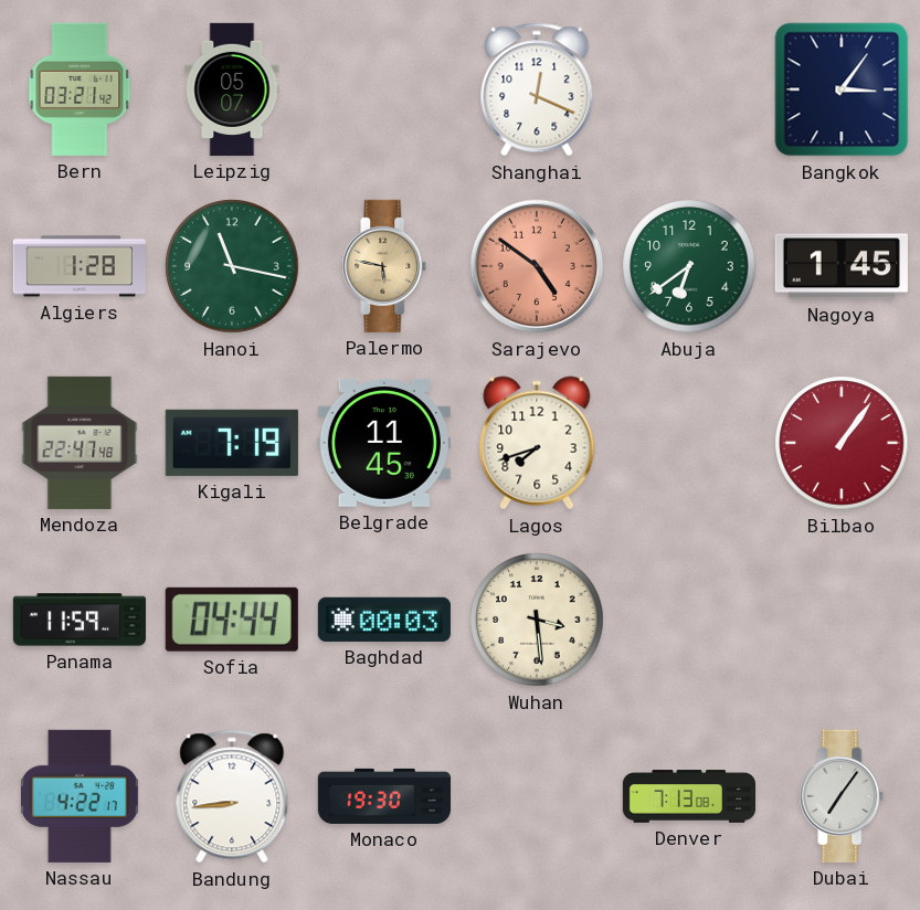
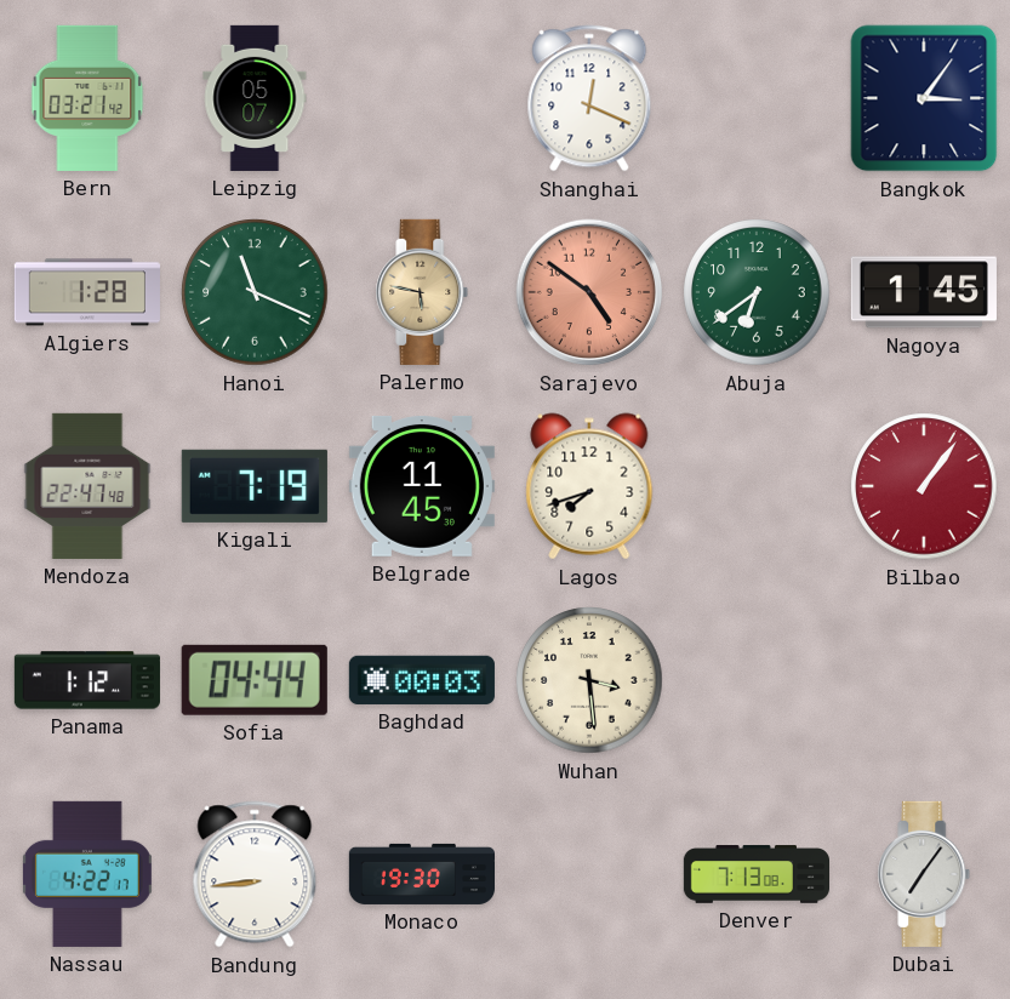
Hanoi: 11:17 -> 11:19
Panama: 11:59 -> 1:12
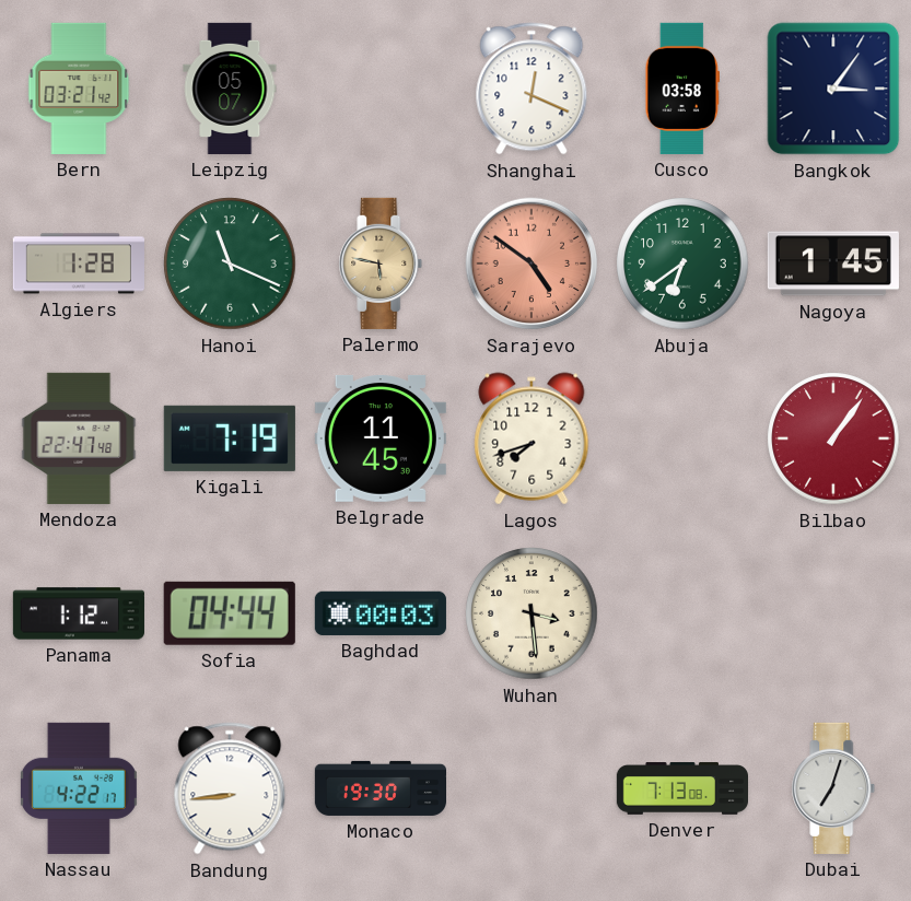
Cusco: none -> 03:58
Dubai: 7:06 -> 7:03
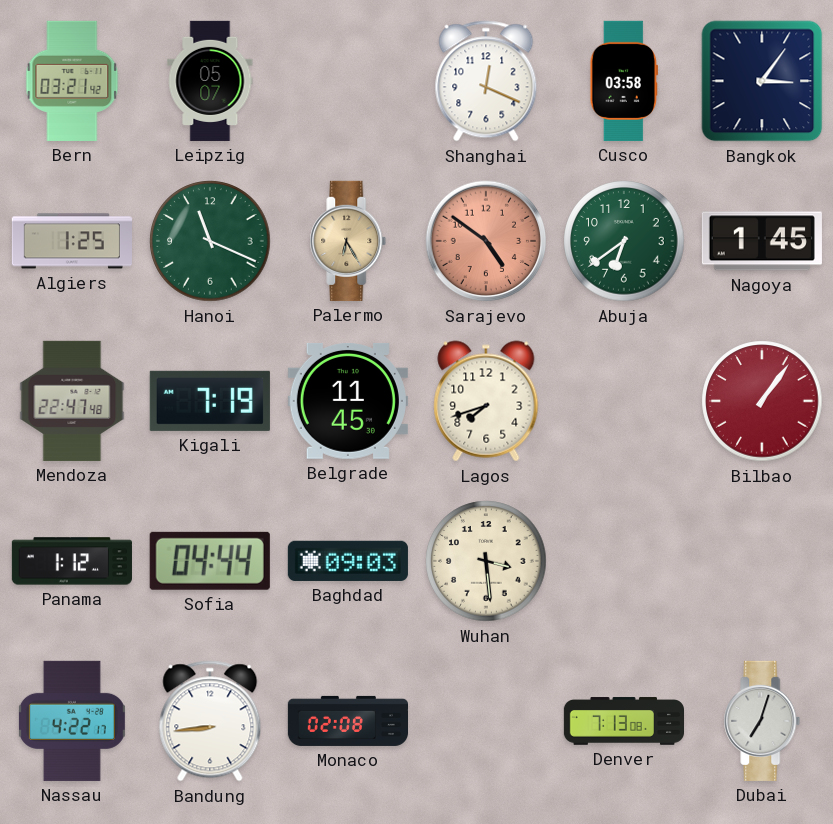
Algiers: 1:28 -> 1:25
Palermo: 5:47 -> 6:25
Baghdad: 00:03 -> 09:03
Monaco: 19:30 -> 02:08
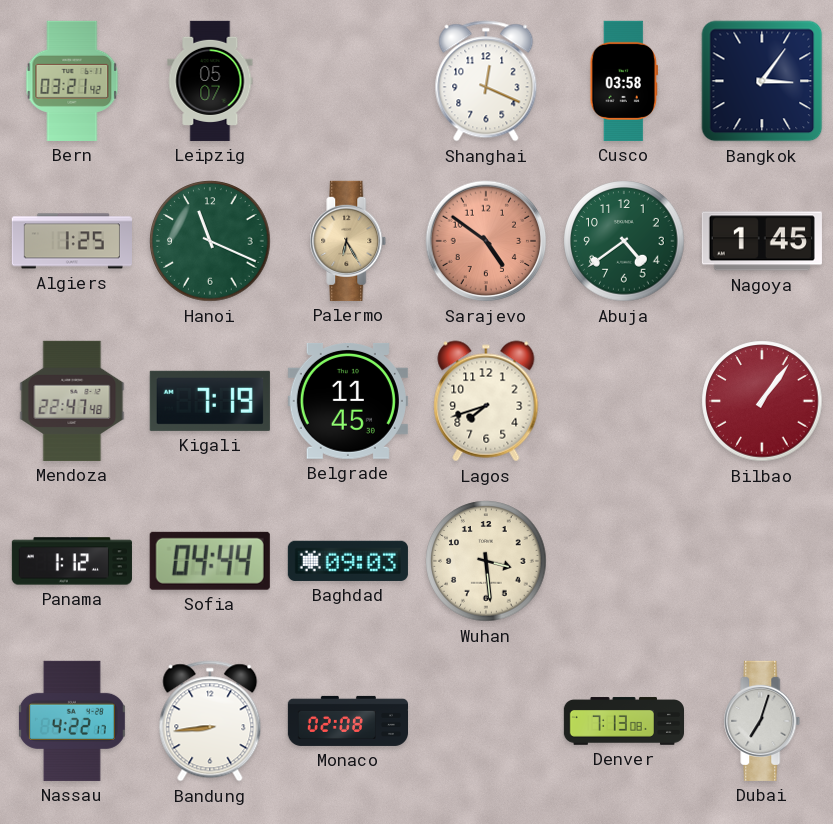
Abuja: 6:39 -> 4:39
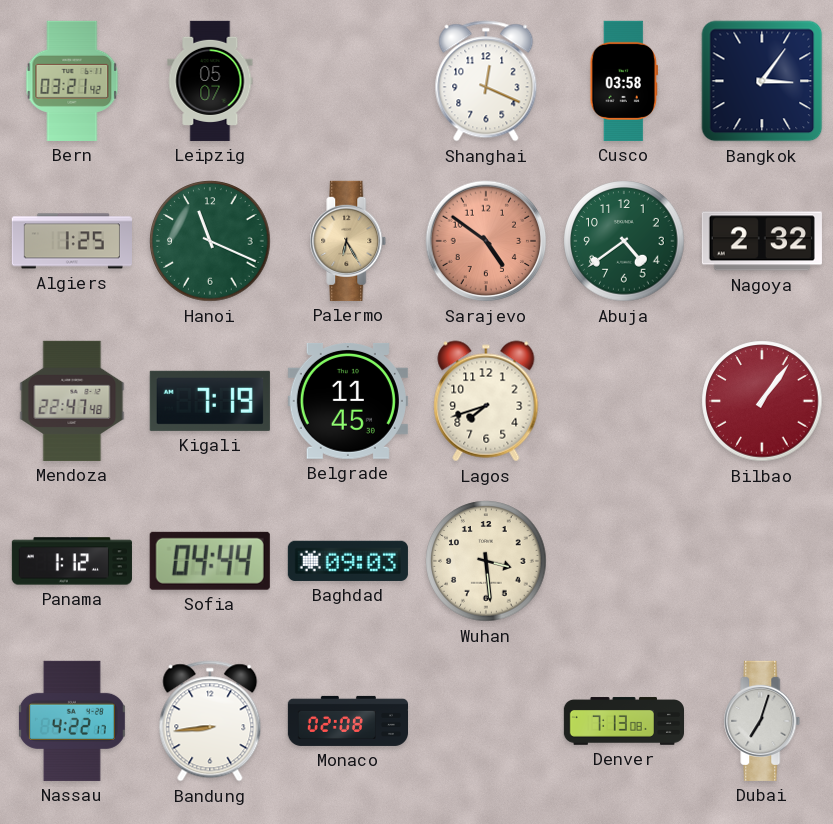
Nagoya: 1:45 -> 2:32
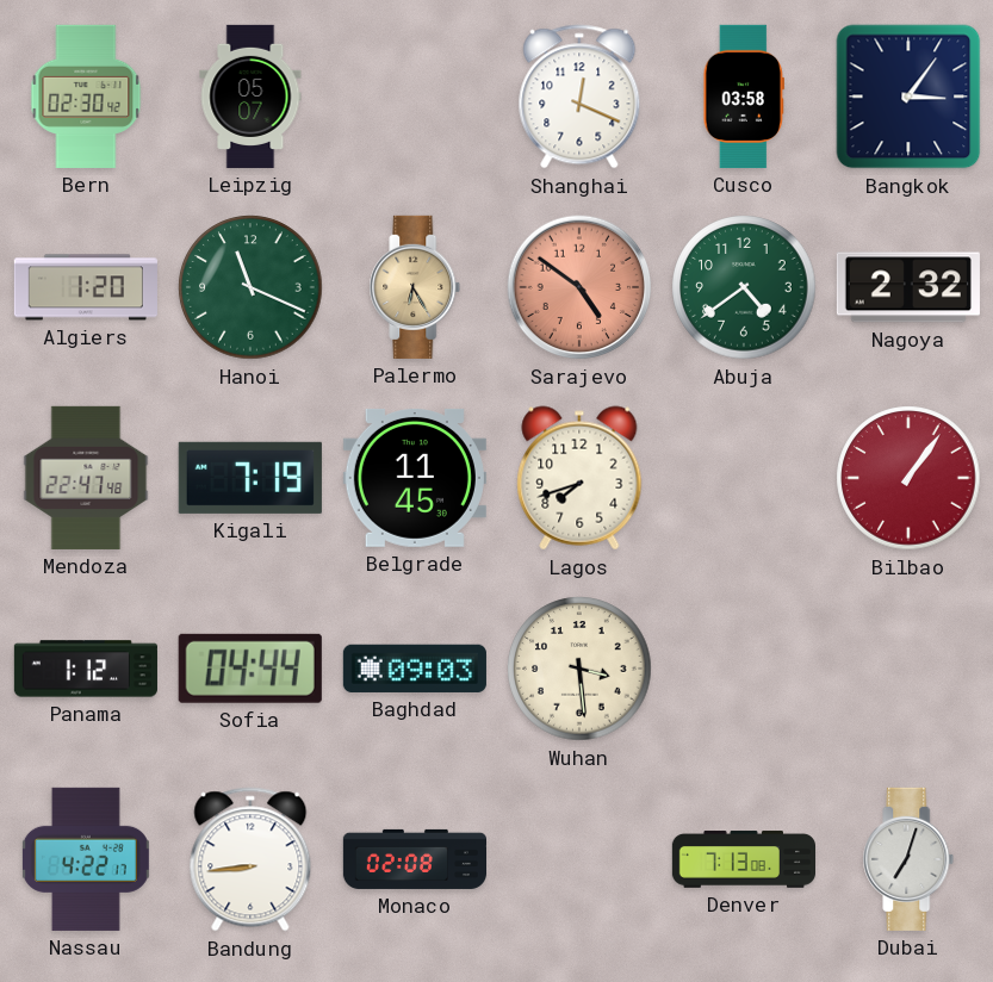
Bern: 03:21 -> 02:30
Algiers: 1:25 -> 1:20
